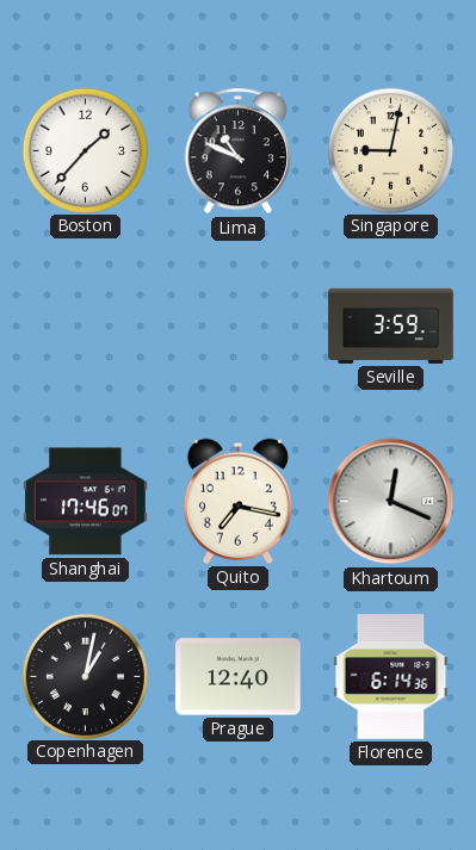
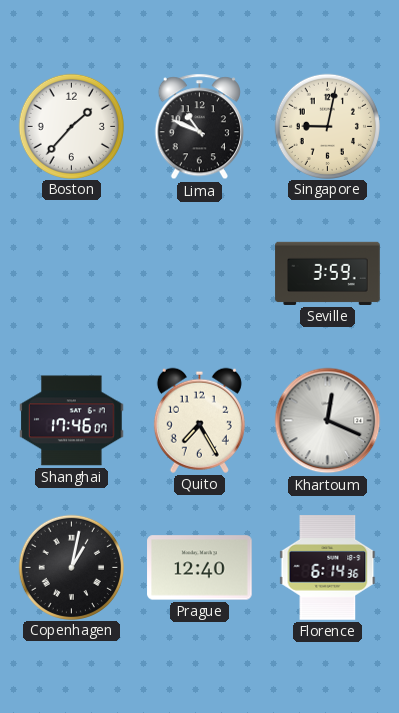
Quito: 7:17 -> 7:25
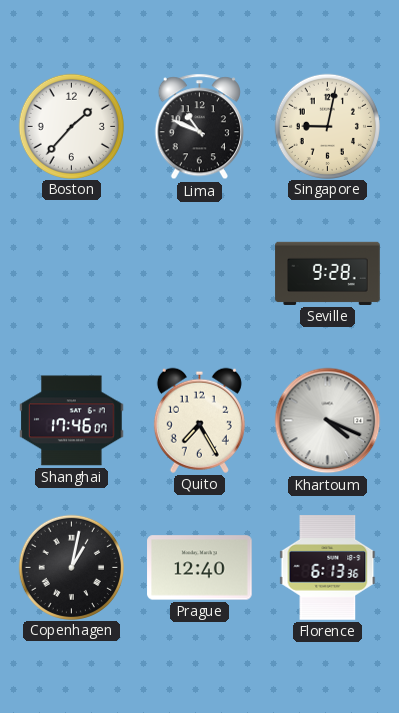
Seville: 3:59 -> 9:28
Khartoum: 12:19 -> 4:19
Florence: 6:14 -> 6:13
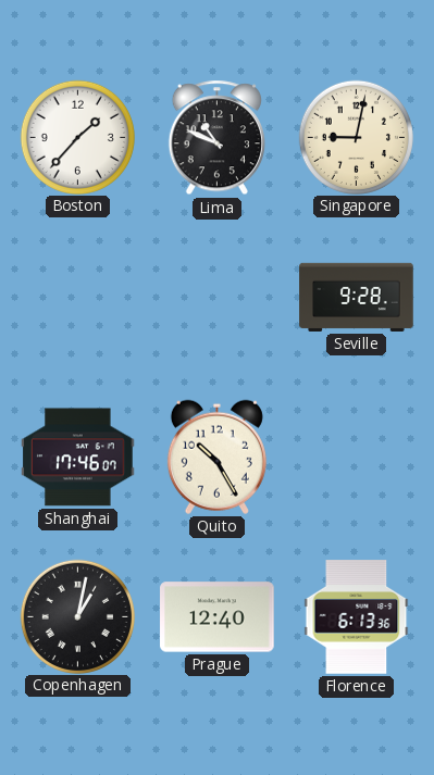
Quito: 7:25 -> 10:25
Khartoum: 4:19 -> none
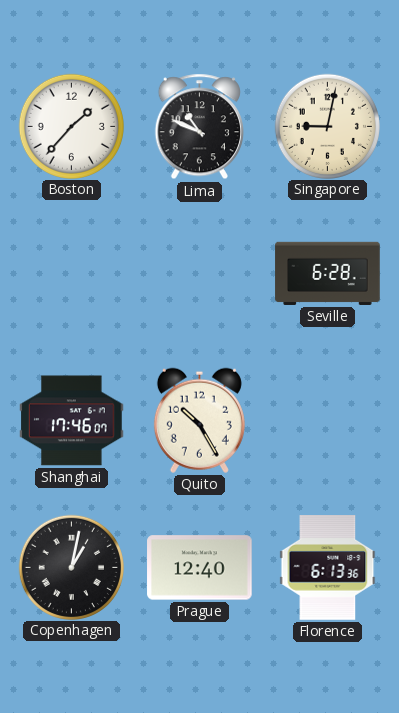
Seville: 9:28 -> 6:28
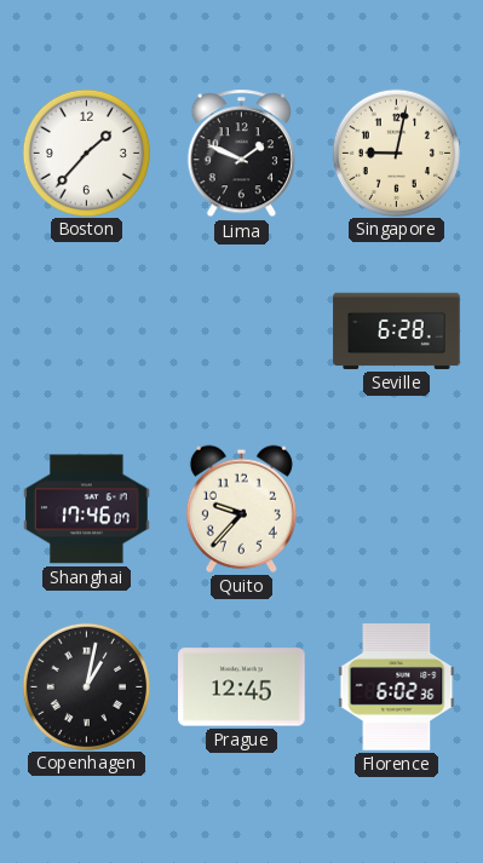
Lima: 10:49 -> 1:49
Quito: 10:25 -> 9:37
Prague: 12:40 -> 12:45
Florence: 6:13 -> 6:02
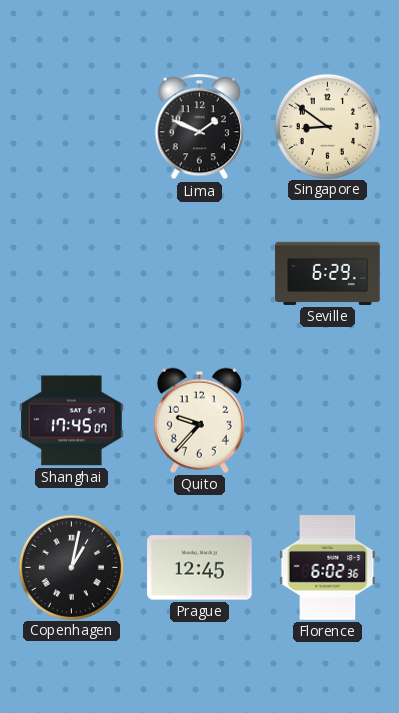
Boston: 1:37 -> none
Singapore: 9:02 -> 8:51
Seville: 6:28 -> 6:29
Shanghai: 17:46 -> 17:45
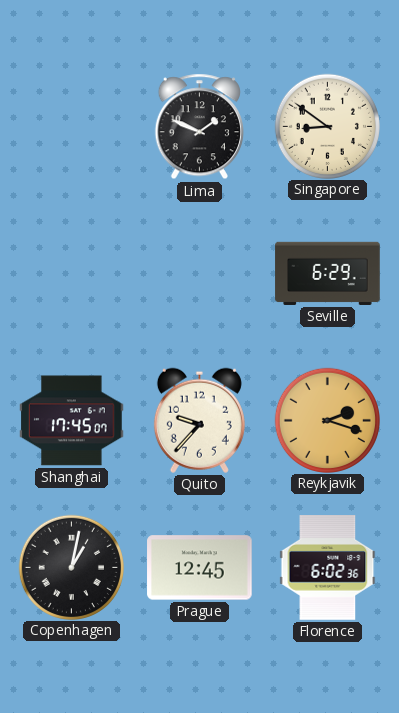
Reykjavik: none -> 2:18
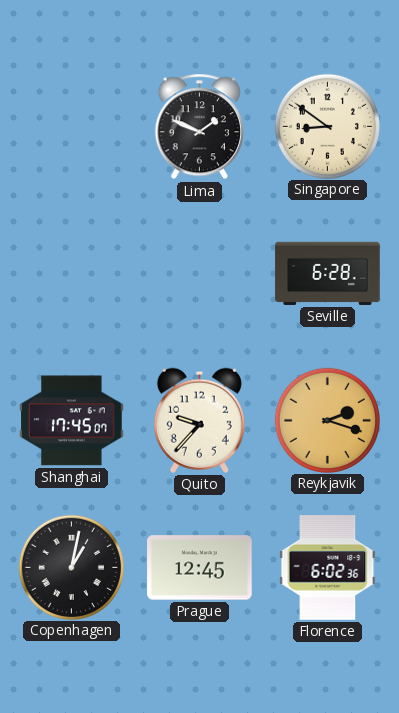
Seville: 6:29 -> 6:28
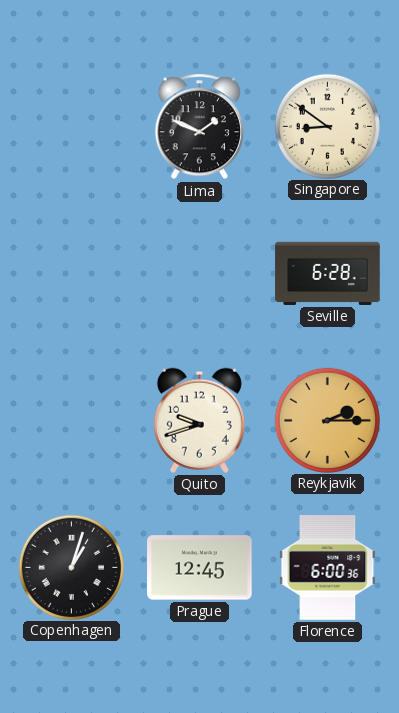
Shanghai: 17:45 -> none
Quito: 9:37 -> 9:42
Reykjavik: 2:18 -> 2:15
Copenhagen: 1:02 -> 1:03
Florence: 6:02 -> 6:00
